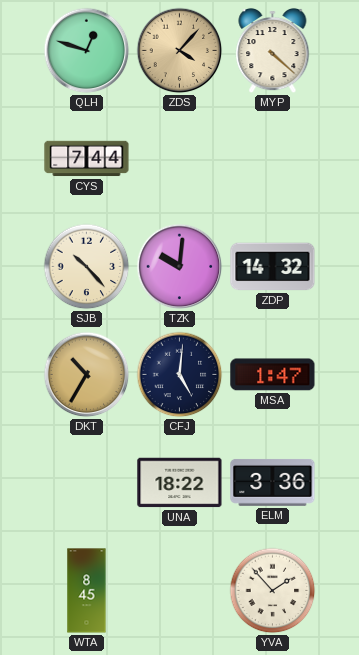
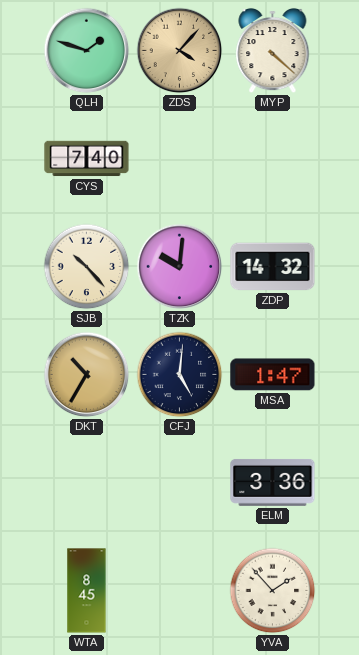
QLH: 12:48 -> 1:48
CYS: 7:44 -> 7:40
UNA: 18:22 -> none
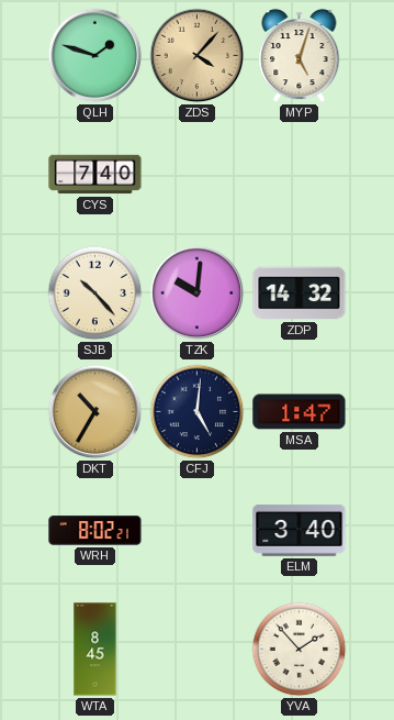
MYP: 4:22 -> 5:03
WRH: none -> 8:02
ELM: 3:36 -> 3:40
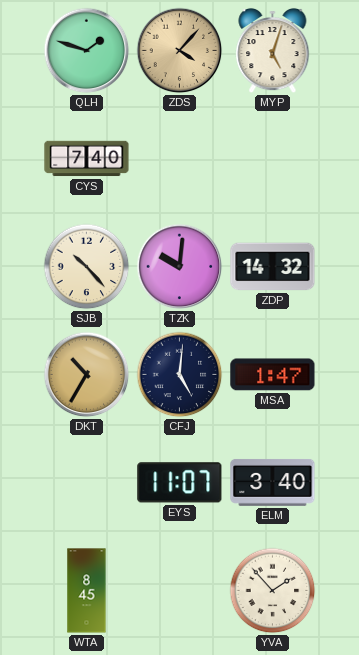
WRH: 8:02 -> none
EYS: none -> 11:07
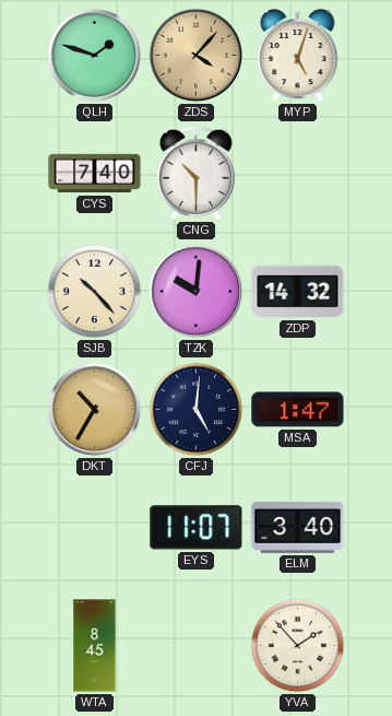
CNG: none -> 10:30
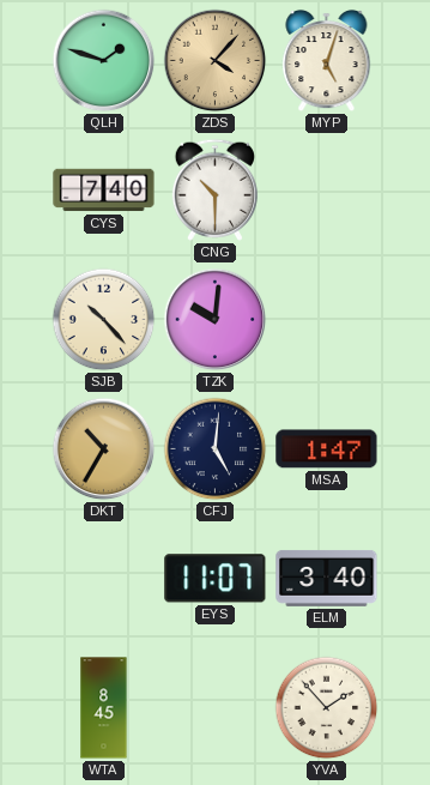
ZDP: 14:32 -> none
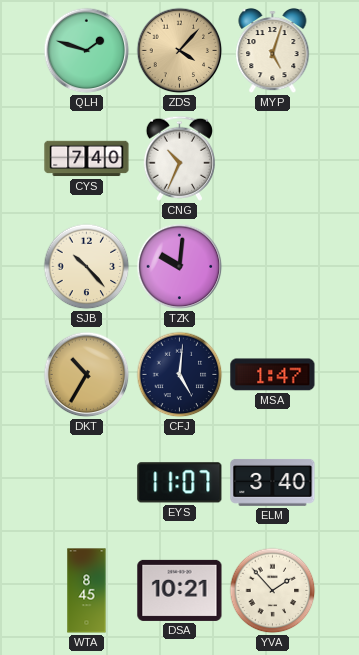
CNG: 10:30 -> 10:34
DSA: none -> 10:21
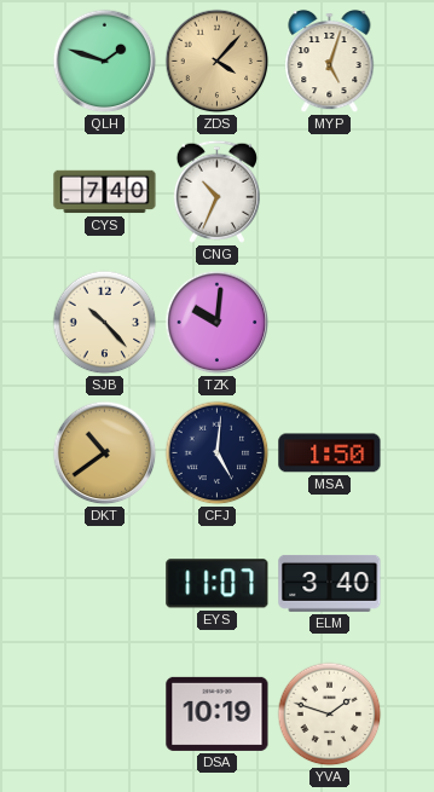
DKT: 10:35 -> 10:39
MSA: 1:47 -> 1:50
WTA: 8:45 -> none
DSA: 10:21 -> 10:19
YVA: 1:53 -> 1:48
